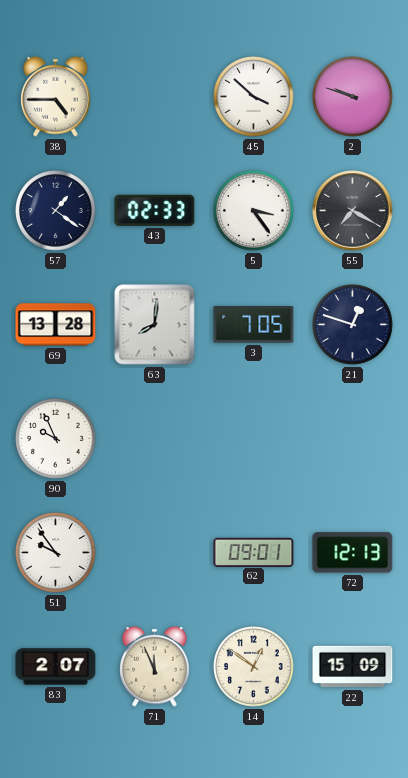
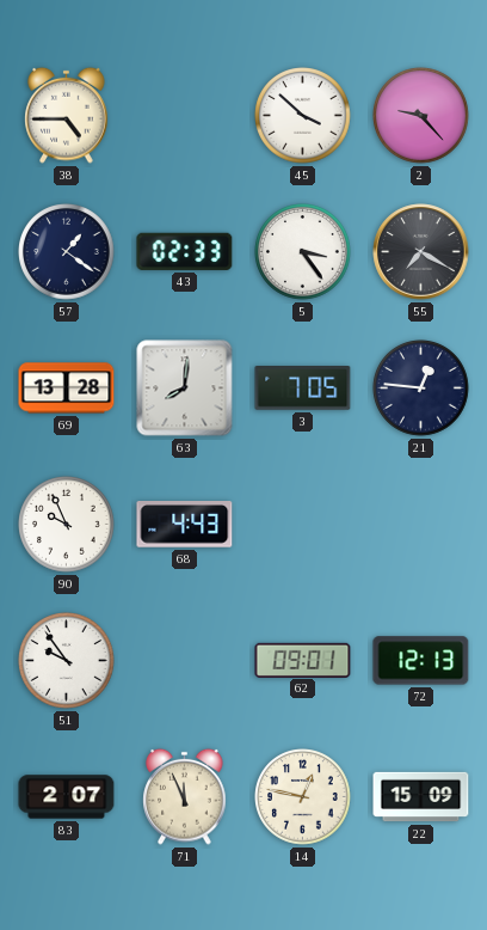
2: 9:48 -> 9:23
21: 12:48 -> 12:46
68: none -> 4:43
14: 12:51 -> 12:47
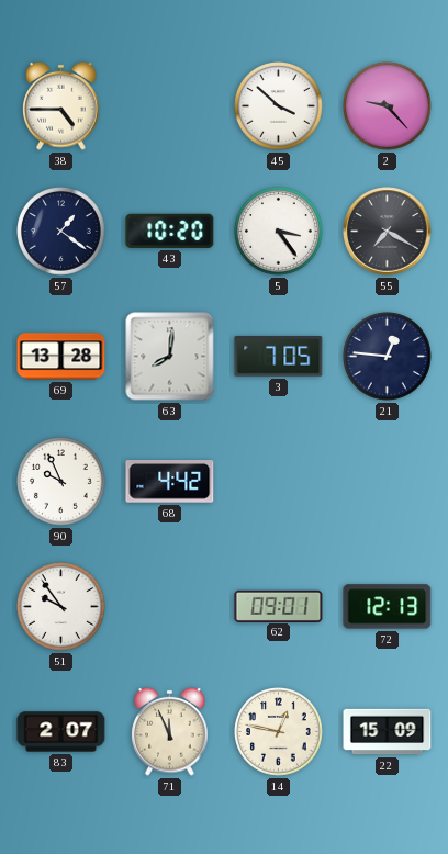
43: 02:33 -> 10:20
68: 4:43 -> 4:42
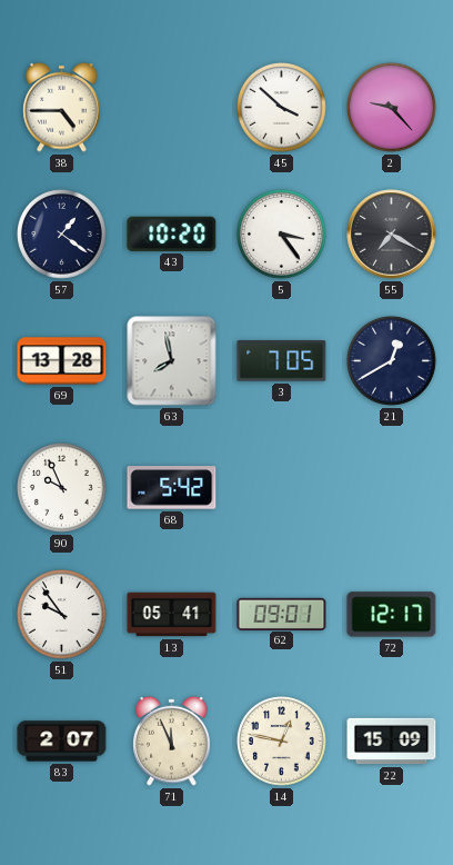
63: 8:01 -> 7:58
21: 12:46 -> 12:40
68: 4:42 -> 5:42
13: none -> 05:41
72: 12:13 -> 12:17
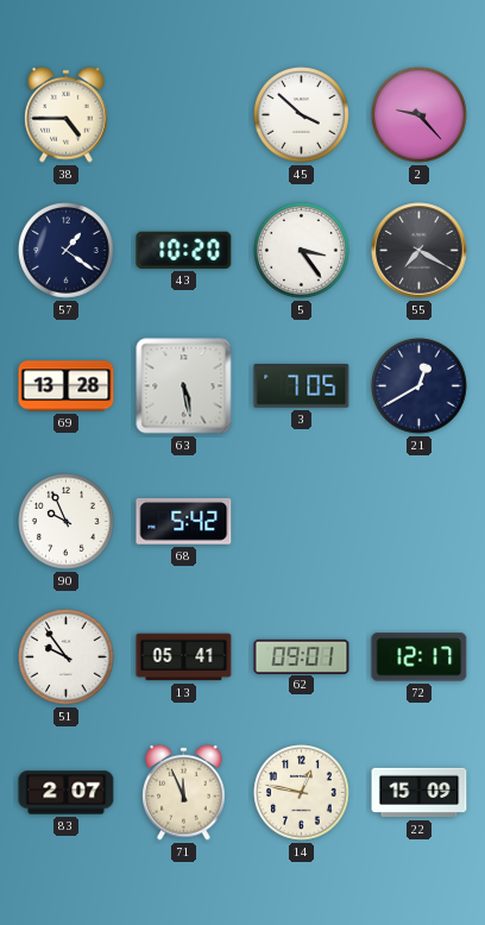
63: 7:58 -> 5:28
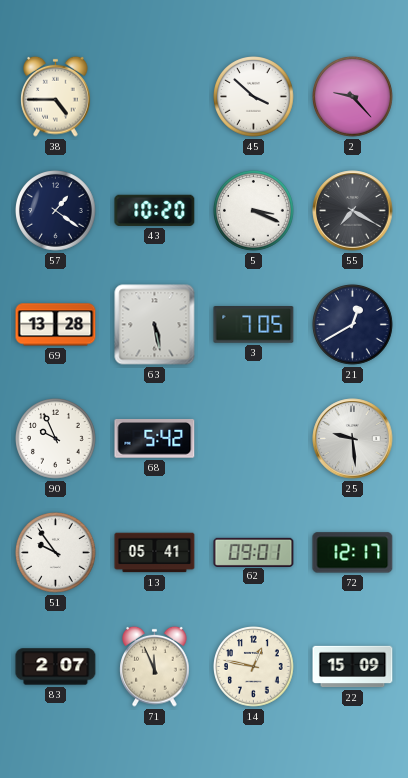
5: 3:24 -> 3:19
25: none -> 9:29
